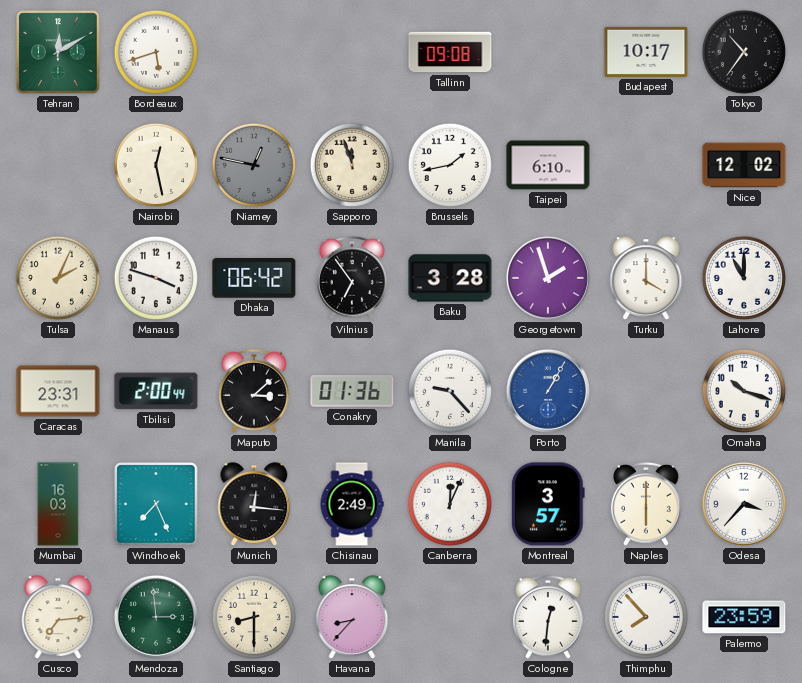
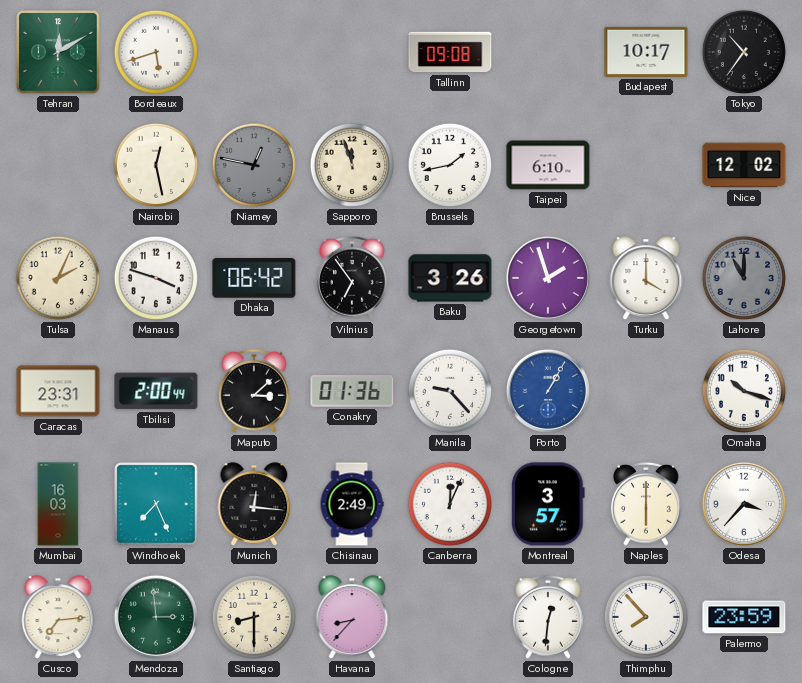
Baku: 3:28 -> 3:26
Lahore dial: white -> grey
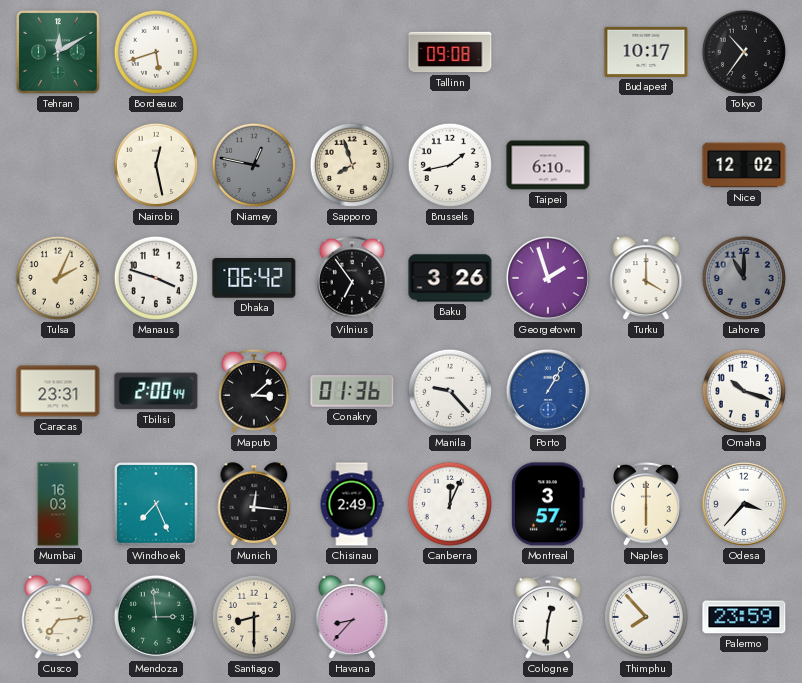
Sapporo: 11:57 -> 7:57
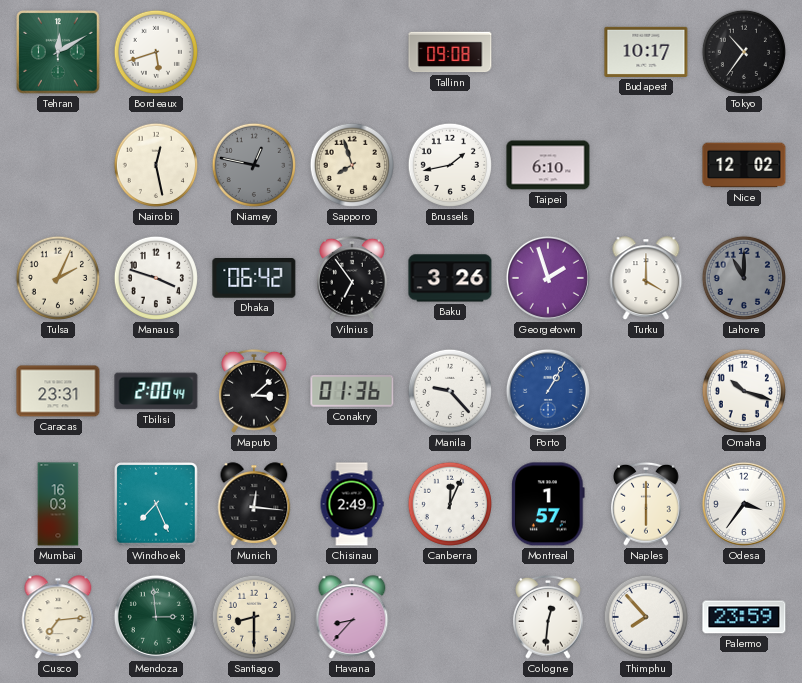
Montreal: 3:57 -> 1:57
Odesa: 3:37 -> 3:36
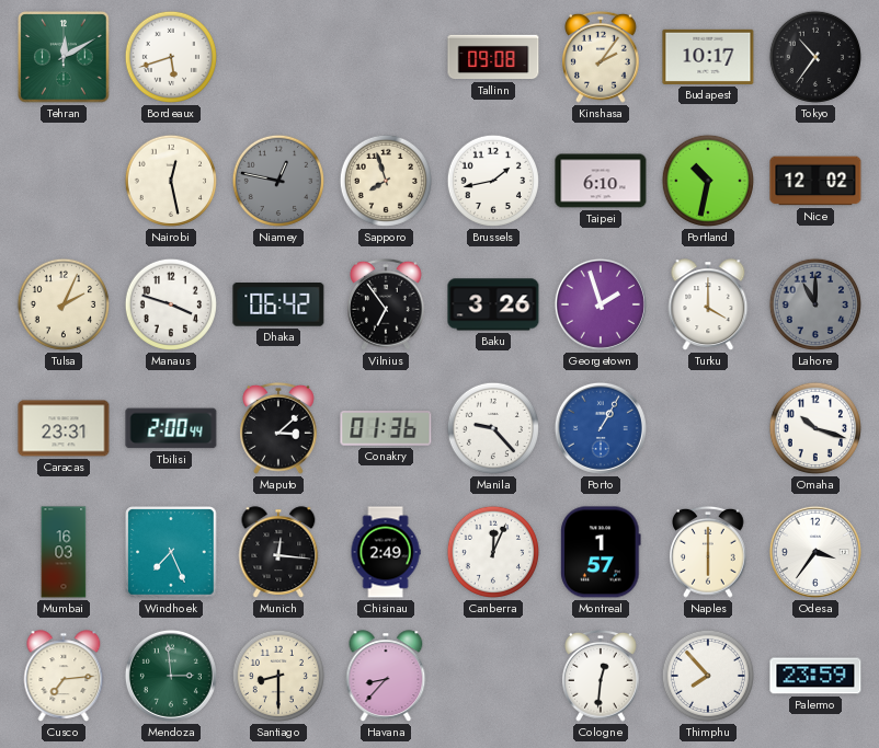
Kinshasa: none -> 2:06
Portland: none -> 10:32
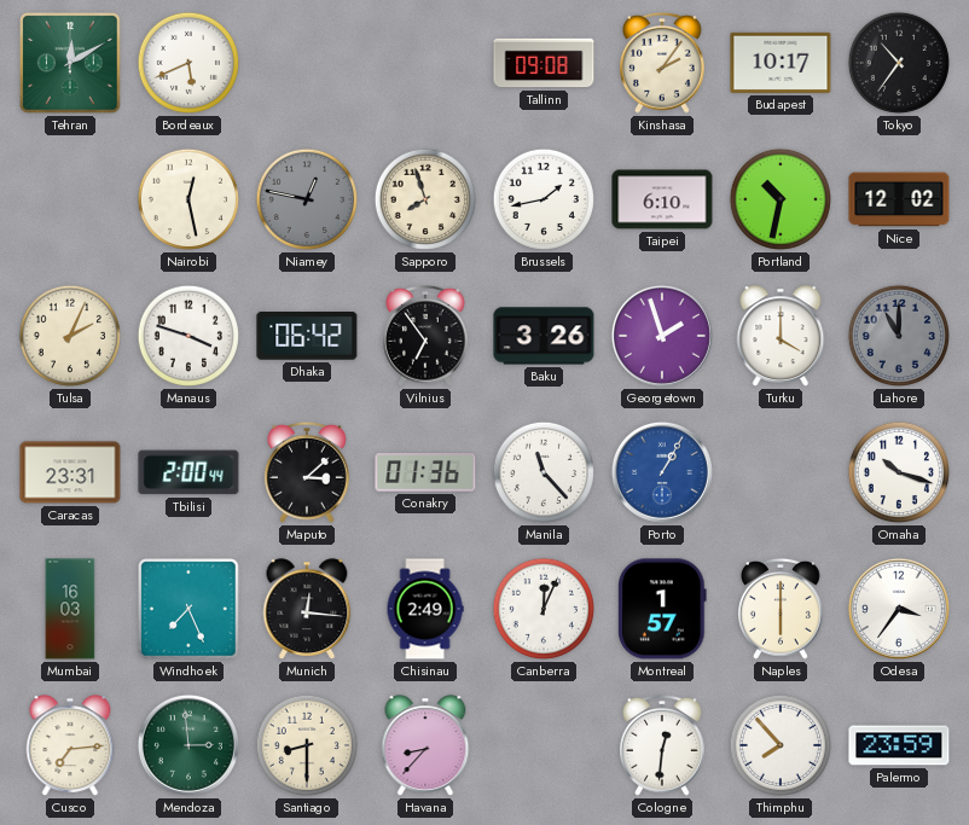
Bordeaux: 5:42 -> 5:41
Manila: 9:23 -> 11:23
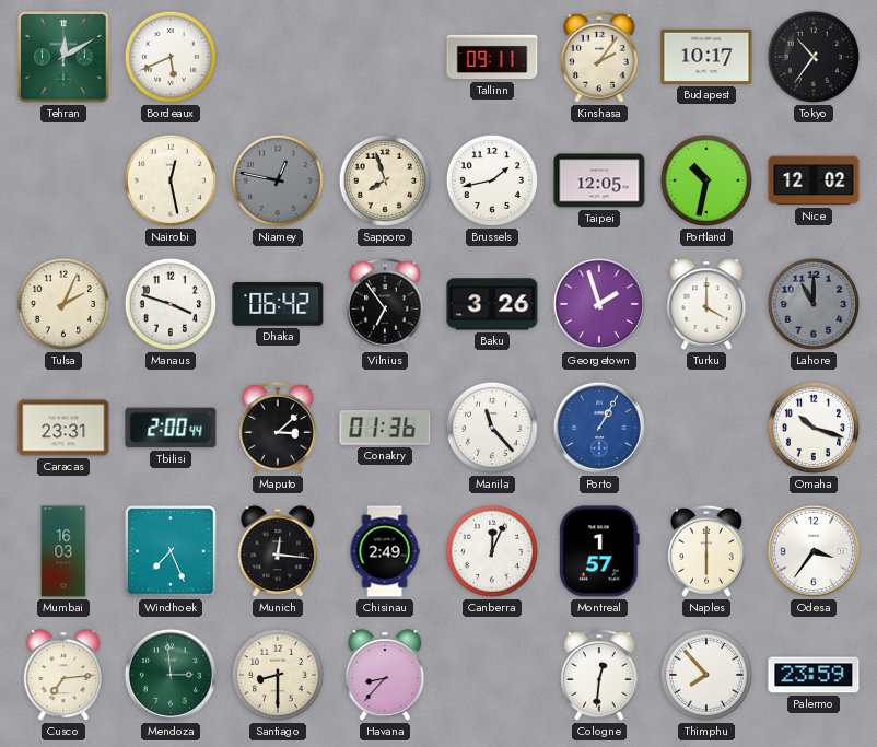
Tallinn: 09:08 -> 09:11
Taipei: 6:10 -> 12:05
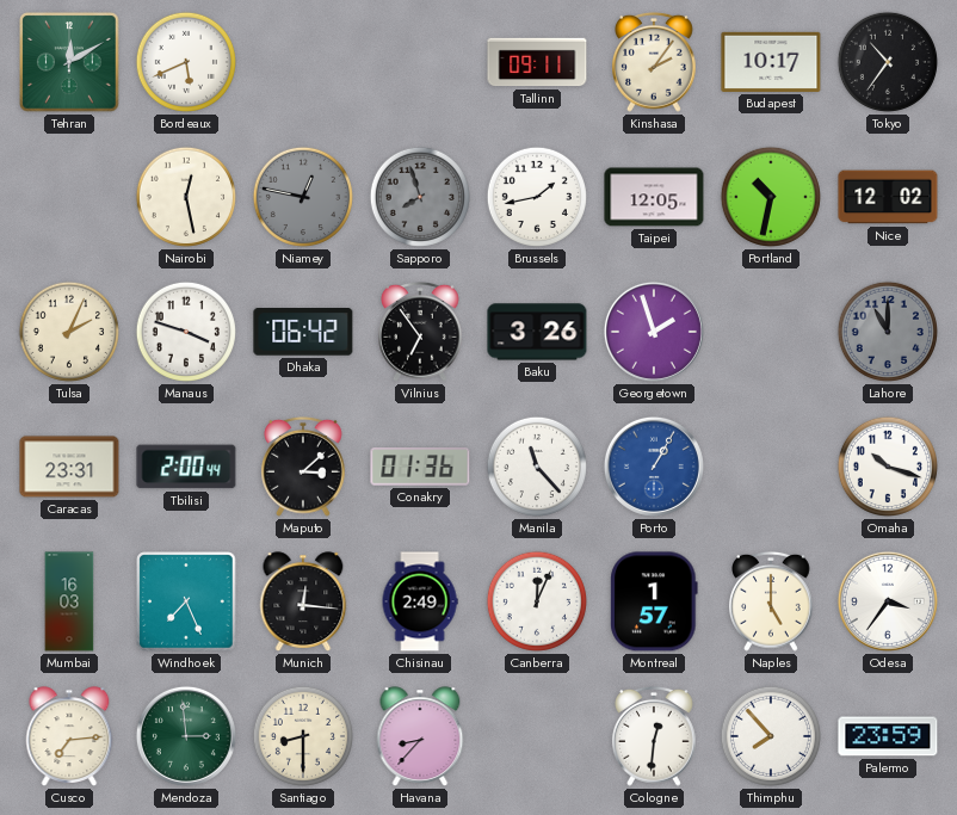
Sapporo dial: cream -> grey
Turku: 4:00 -> none
Naples: 6:00 -> 5:00
